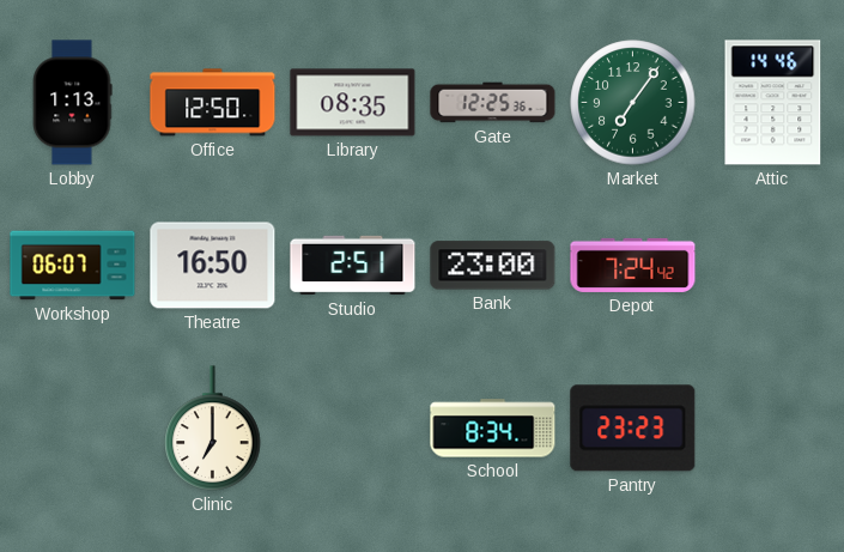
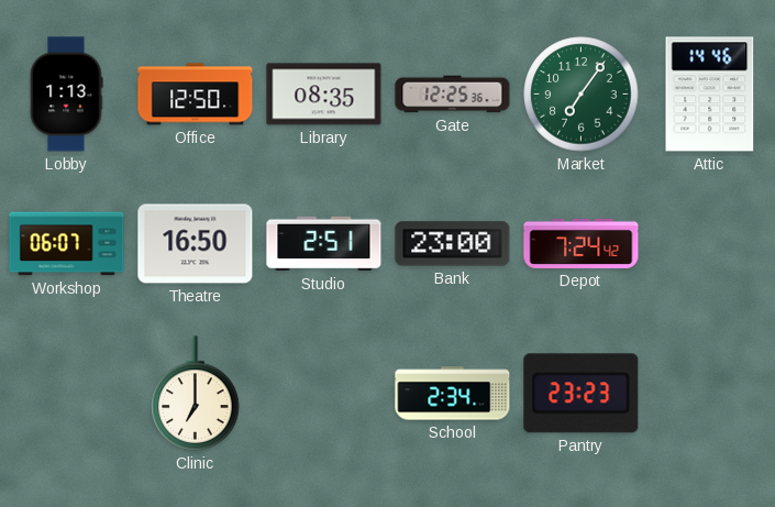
School: 8:34 -> 2:34
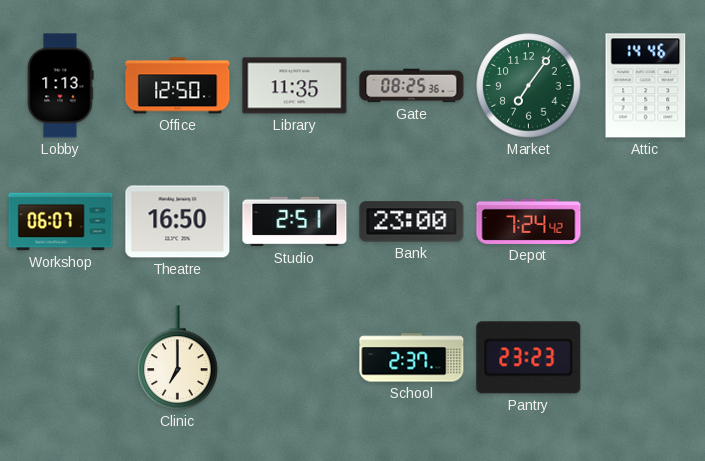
Library: 08:35 -> 11:35
Gate: 12:25 -> 08:25
School: 2:34 -> 2:37
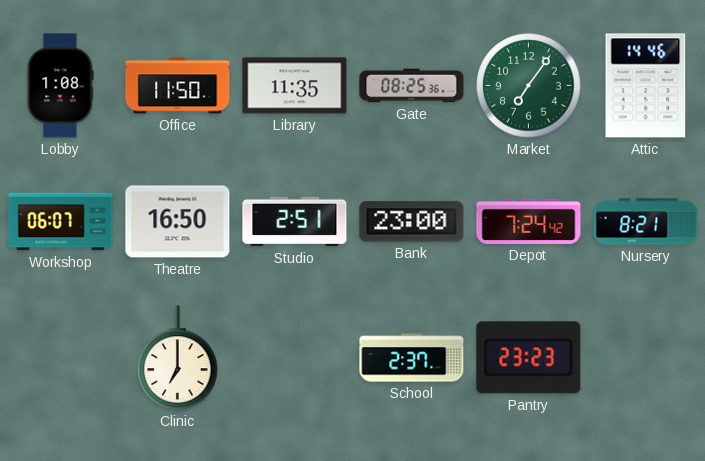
Lobby: 1:13 -> 1:08
Office: 12:50 -> 11:50
Nursery: none -> 8:21
